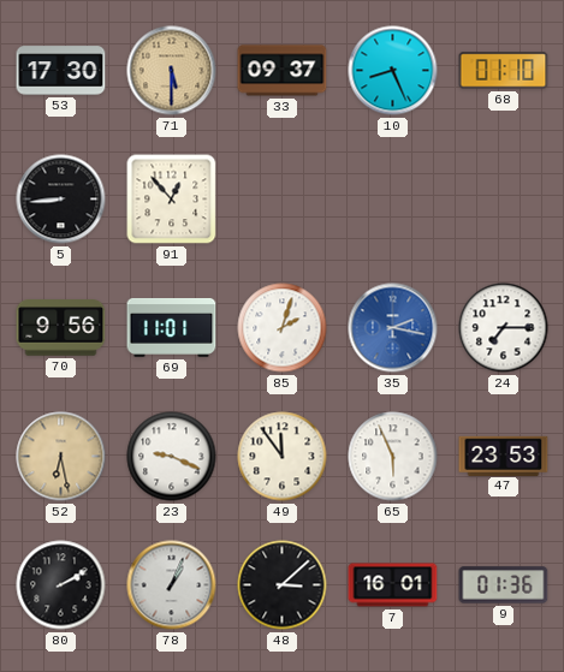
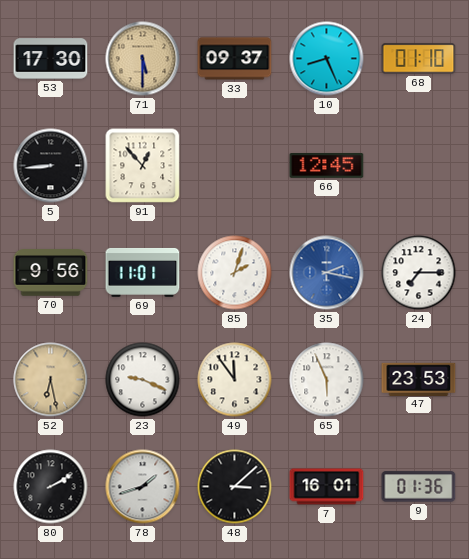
66: none -> 12:45
78: 1:04 -> 1:42
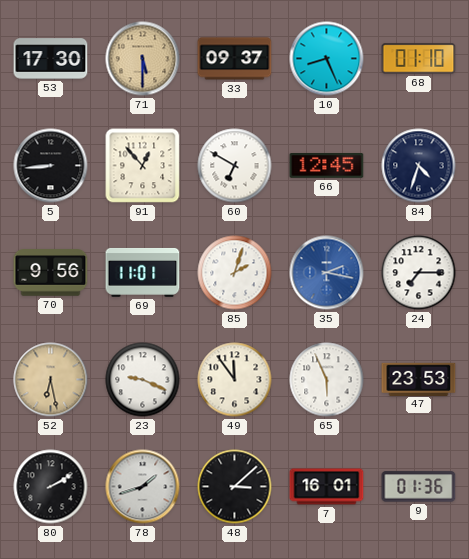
60: none -> 6:50
84: none -> 4:33
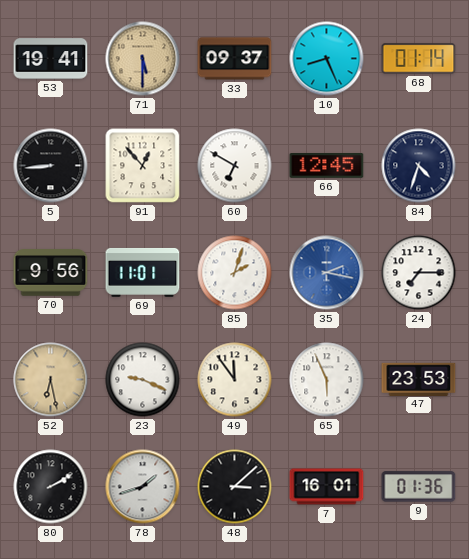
53: 17:30 -> 19:41
68: 01:10 -> 01:14
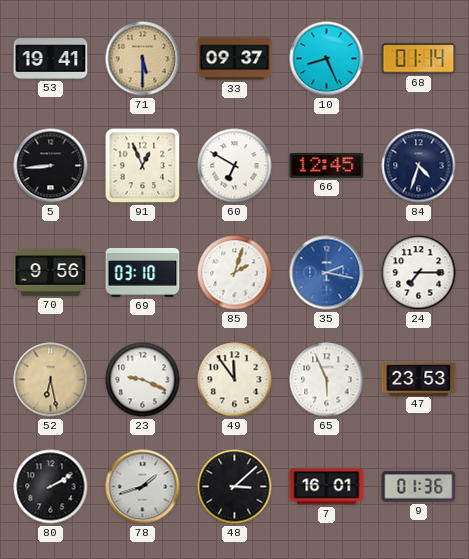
91: 12:53 -> 12:56
69: 11:01 -> 03:10
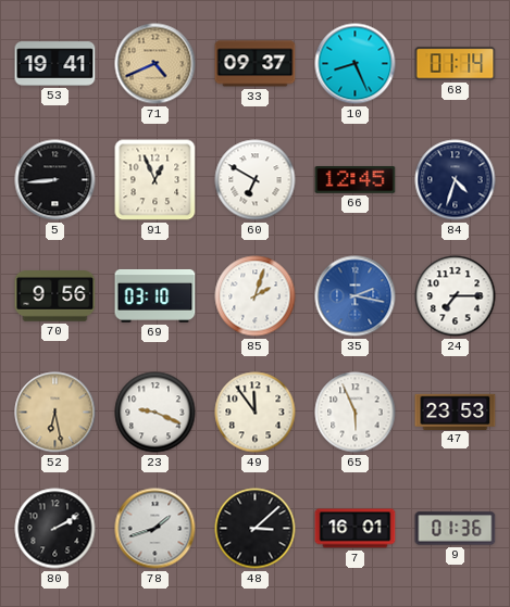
71: 5:30 -> 4:41
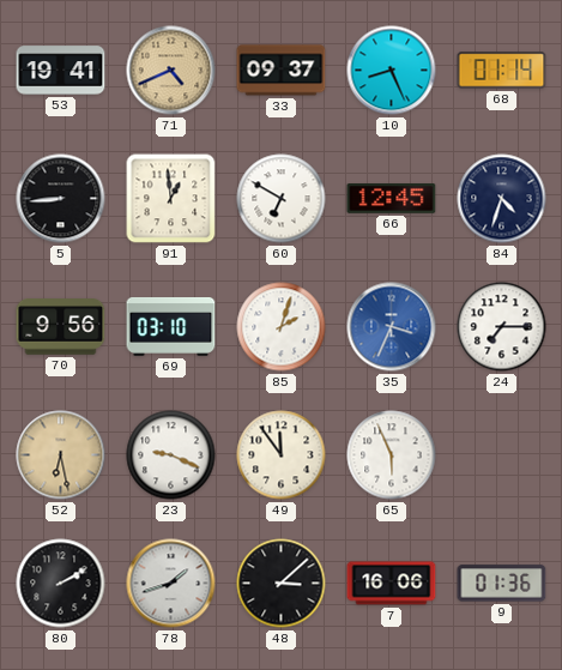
91: 12:56 -> 12:59
35: 2:17 -> 3:34
47: 23:53 -> none
7: 16:01 -> 16:06
